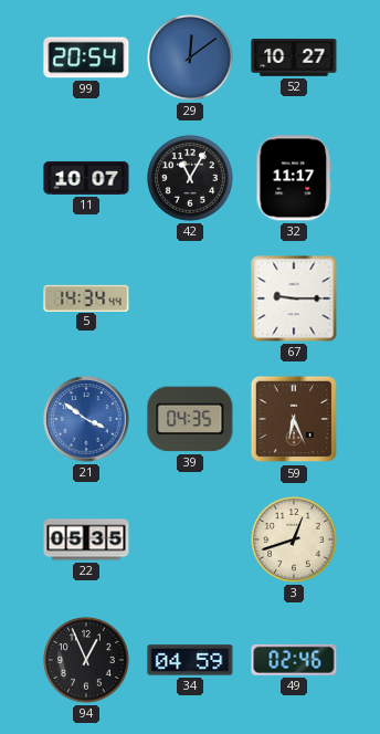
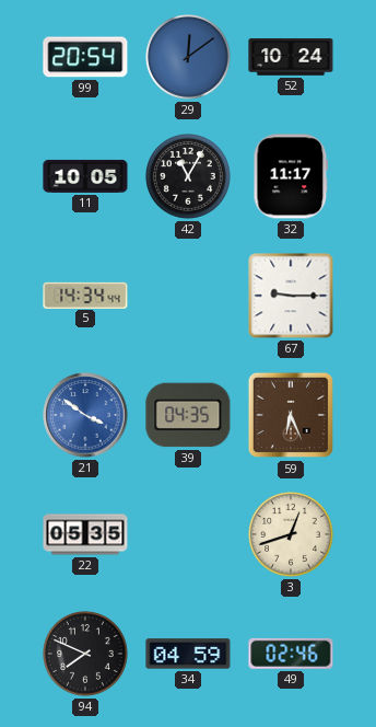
52: 10:27 -> 10:24
11: 10:07 -> 10:05
94: 12:56 -> 7:49
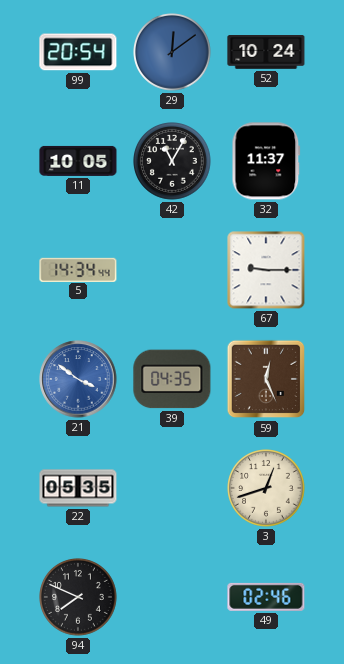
32: 11:17 -> 11:37
59: 6:26 -> 12:26
34: 04:59 -> none
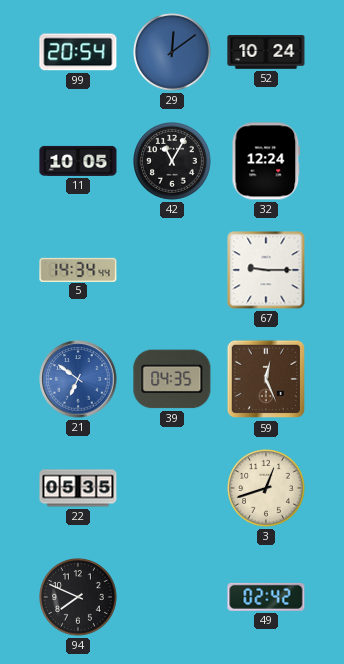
32: 11:37 -> 12:24
21: 3:51 -> 6:51
49: 02:46 -> 02:42
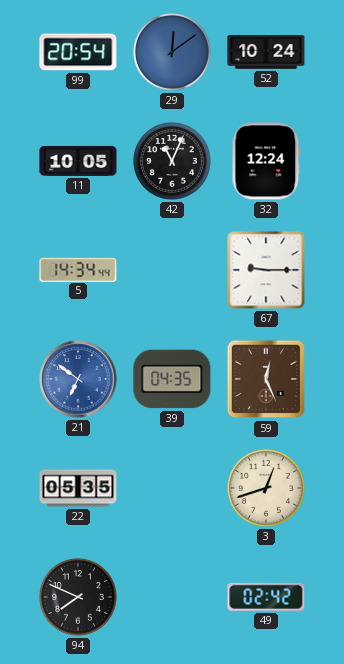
42: 11:05 -> 11:04
